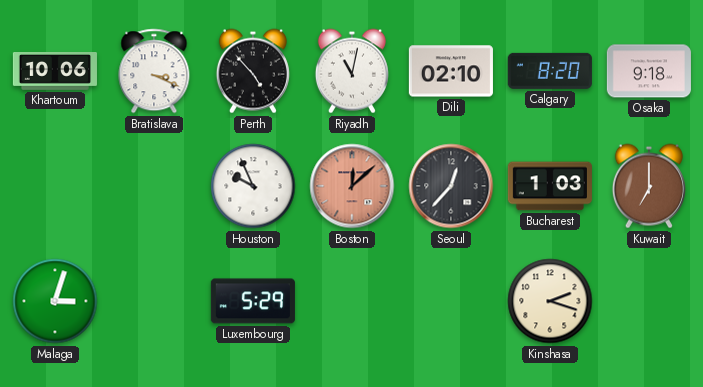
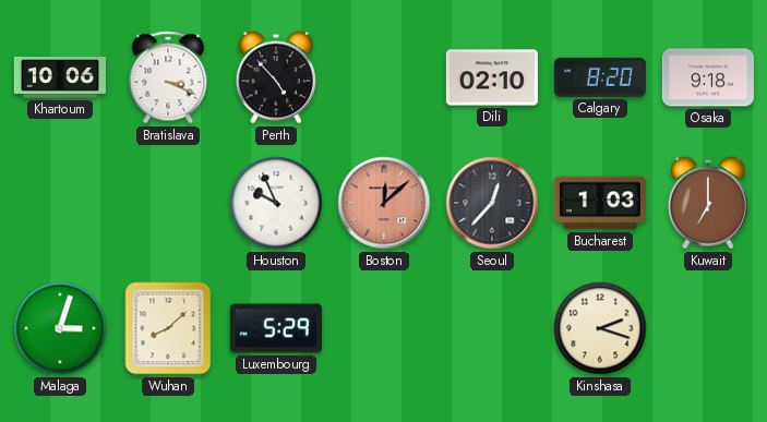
Riyadh: 11:02 -> none
Wuhan: none -> 8:08
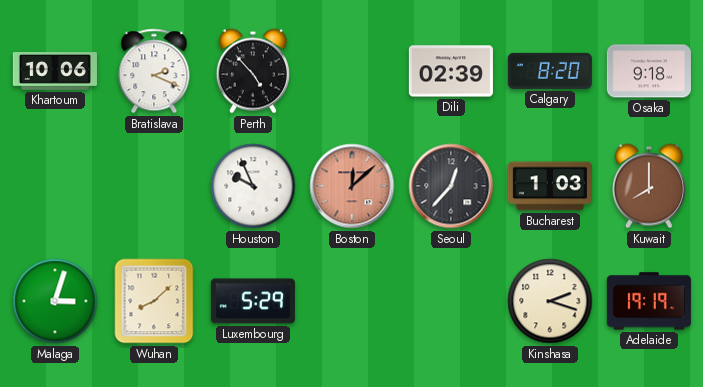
Bratislava: 3:19 -> 2:19
Dili: 02:10 -> 02:39
Kuwait: 7:00 -> 8:00
Adelaide: none -> 19:19
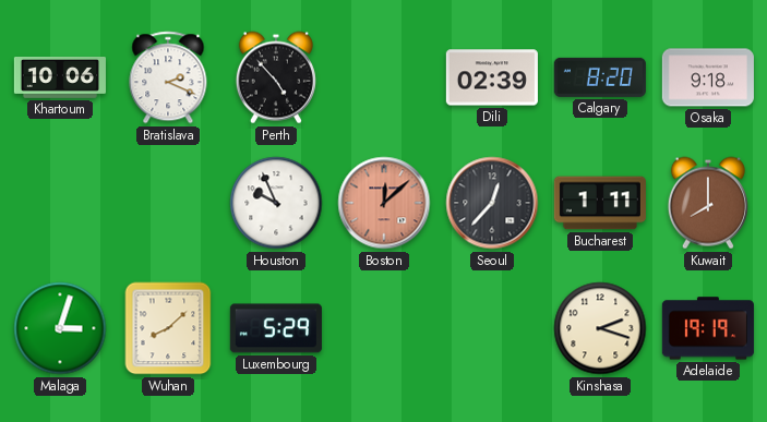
Bucharest: 1:03 -> 1:11
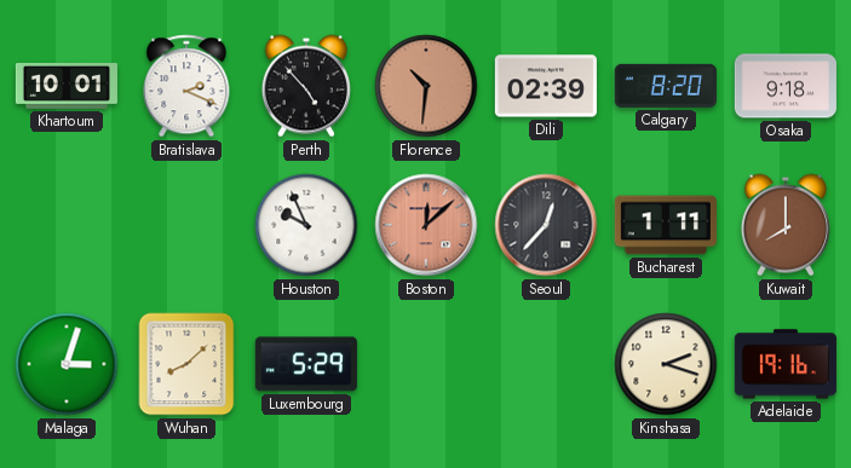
Khartoum: 10:06 -> 10:01
Florence: none -> 10:31
Adelaide: 19:19 -> 19:16
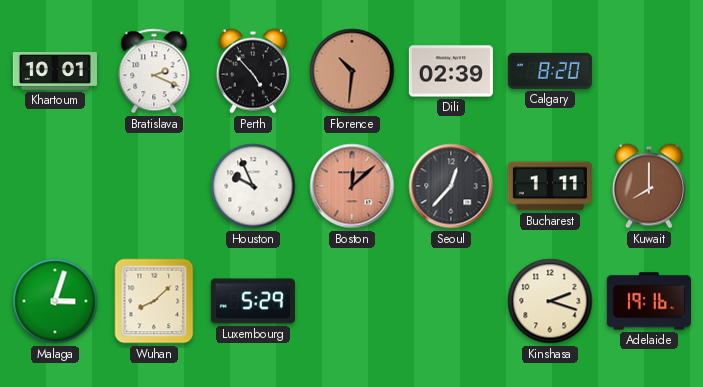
Osaka: 9:18 -> none
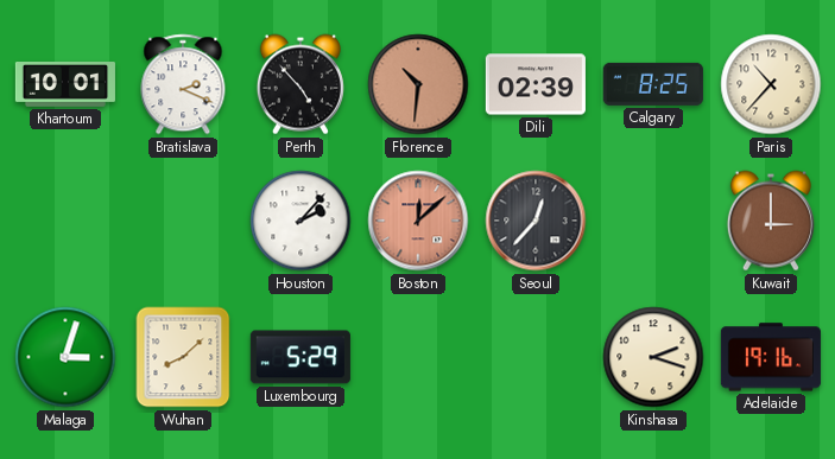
Calgary: 8:20 -> 8:25
Paris: none -> 10:37
Houston: 9:56 -> 2:07
Bucharest: 1:11 -> none
Kuwait: 8:00 -> 3:00
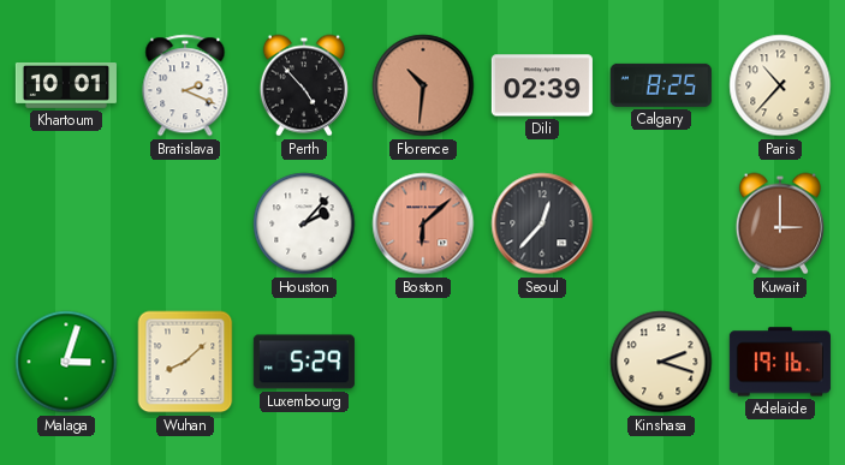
Boston: 12:08 -> 6:08
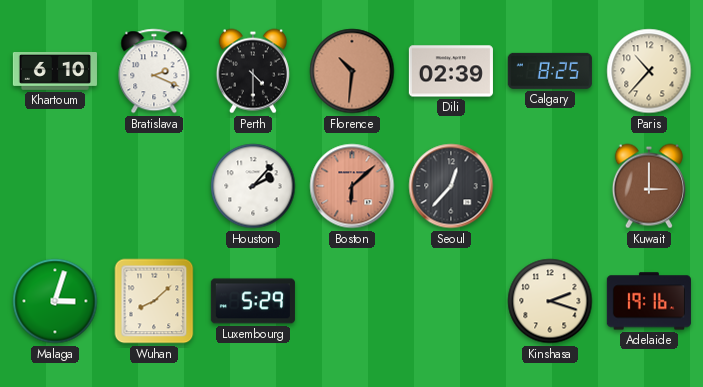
Khartoum: 10:01 -> 6:10
Perth: 4:53 -> 4:30
